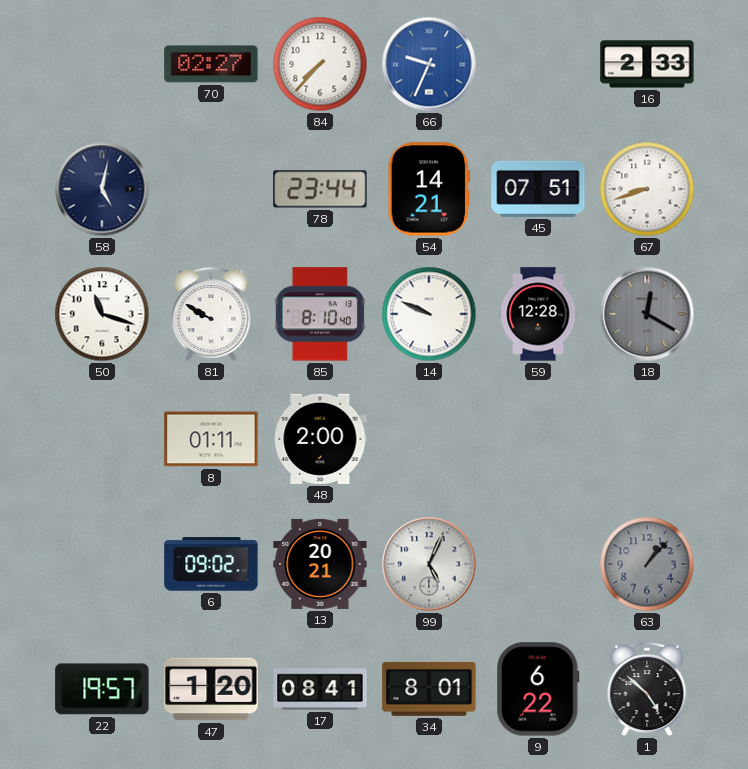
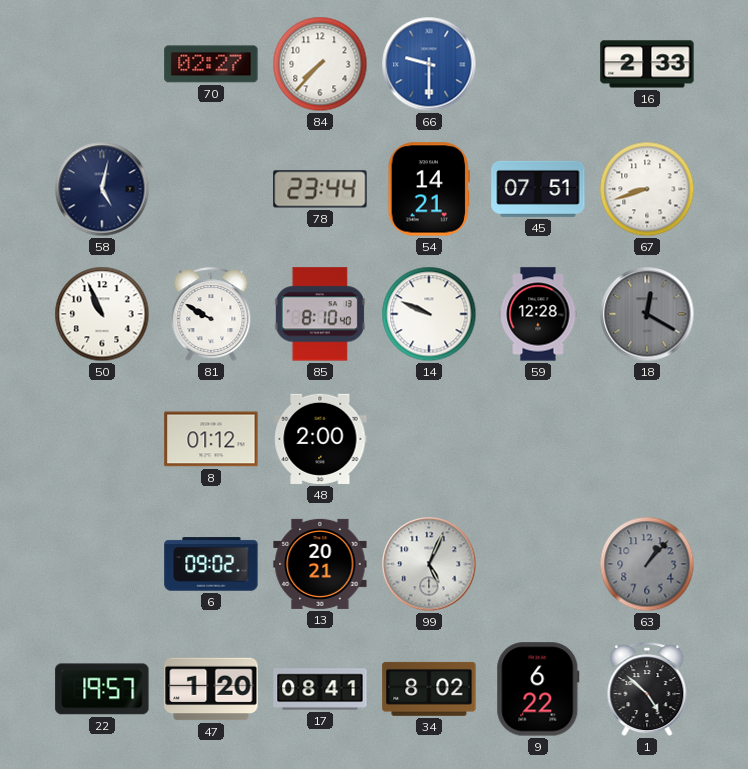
66: 9:34 -> 9:30
50: 11:18 -> 10:56
8: 01:11 -> 01:12
34: 8:01 -> 8:02
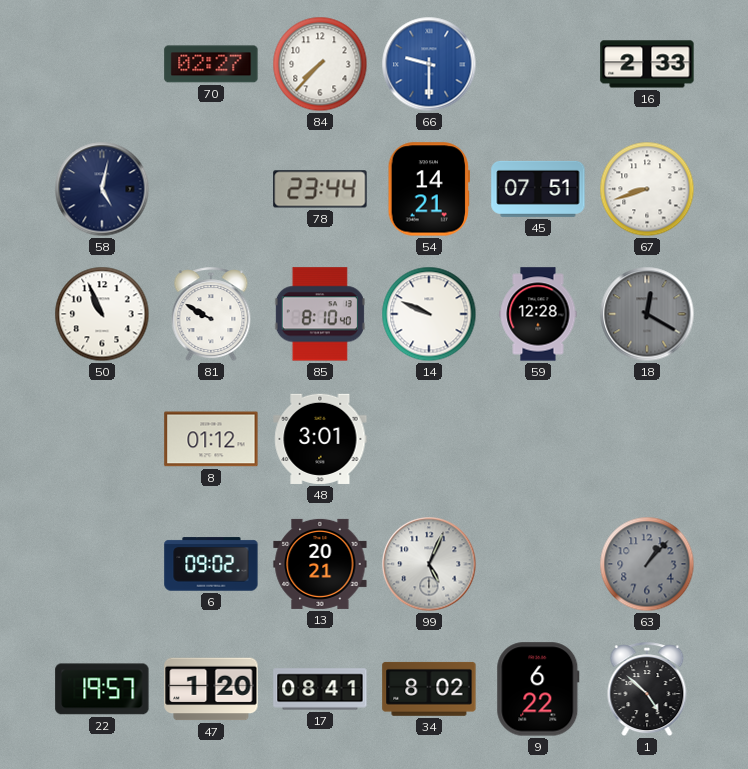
48: 2:00 -> 3:01
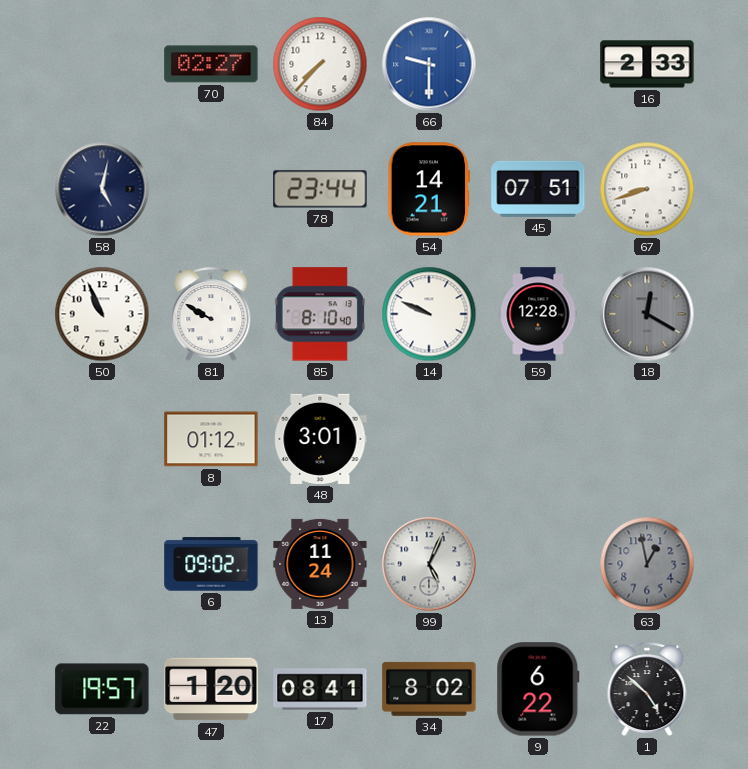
13: 20:21 -> 11:24
63: 1:07 -> 12:58
